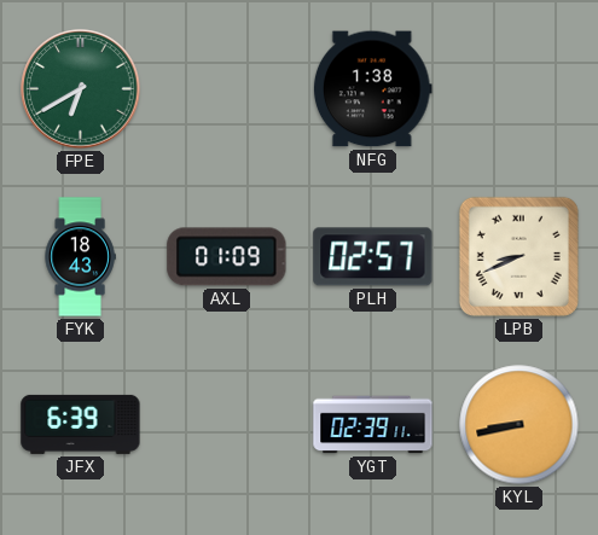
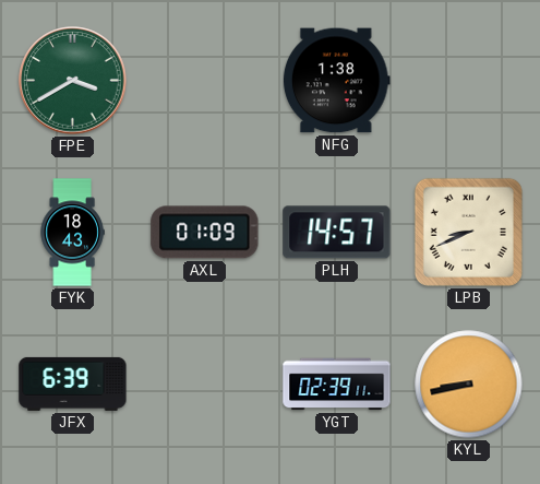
FPE: 6:40 -> 3:40
PLH: 02:57 -> 14:57
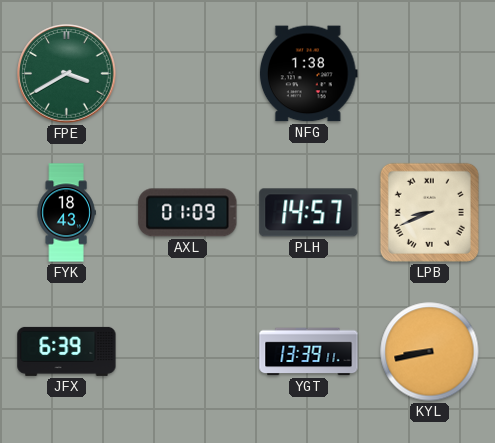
YGT: 02:39 -> 13:39
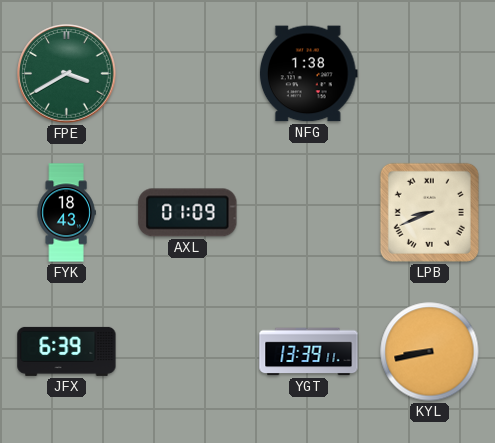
PLH: 14:57 -> none
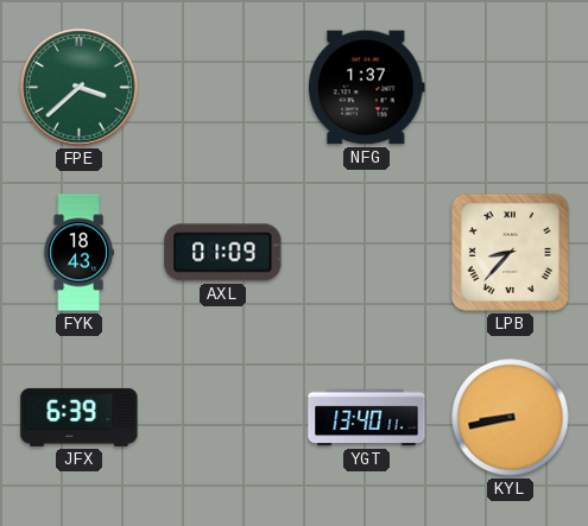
FPE: 3:40 -> 3:38
NFG: 1:38 -> 1:37
LPB: 8:41 -> 8:37
YGT: 13:39 -> 13:40
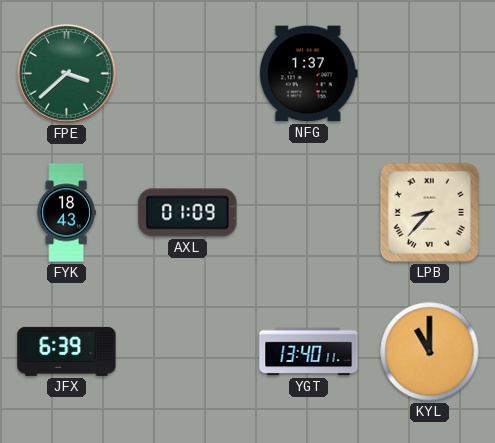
KYL: 8:43 -> 11:00
